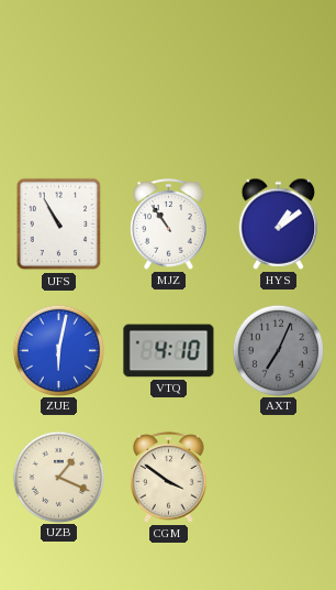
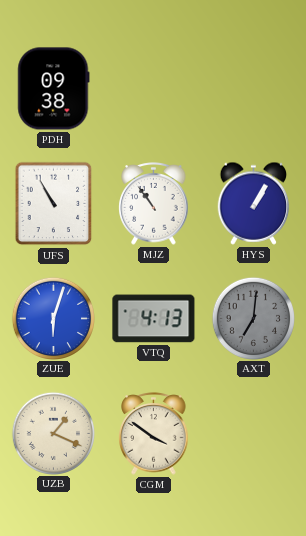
PDH: none -> 09:38
HYS: 1:09 -> 1:05
ZUE: 6:02 -> 6:03
VTQ: 4:10 -> 4:13
AXT: 7:04 -> 7:01
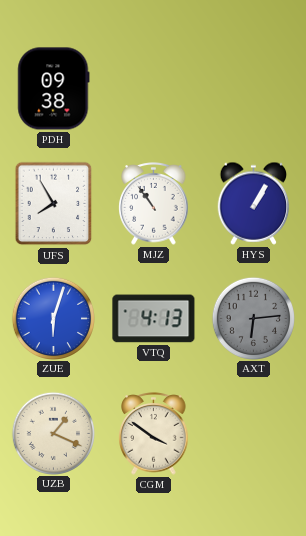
UFS: 10:55 -> 7:55
AXT: 7:01 -> 6:14
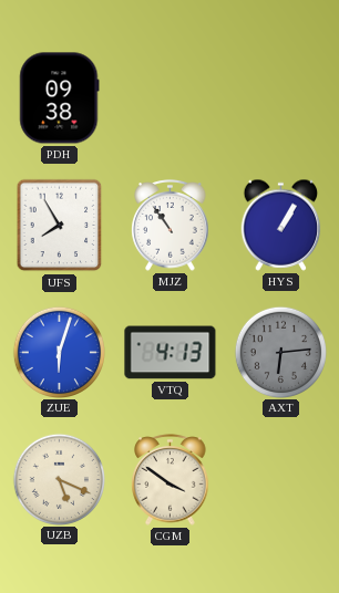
UZB: 1:19 -> 5:19
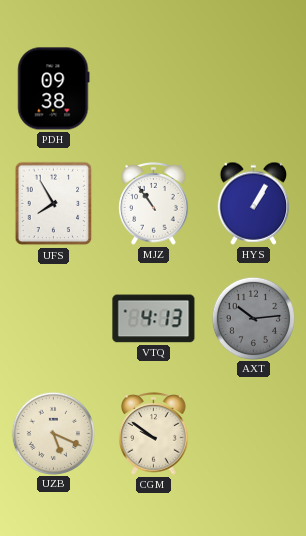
ZUE: 6:03 -> none
AXT: 6:14 -> 10:14
CGM: 3:51 -> 9:51
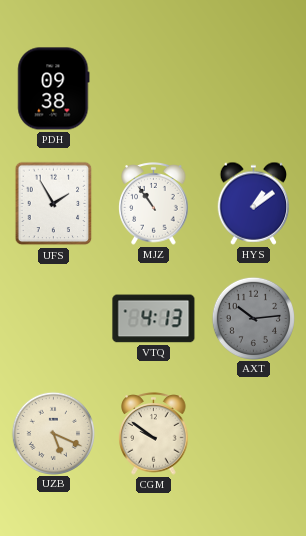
UFS: 7:55 -> 1:55
HYS: 1:05 -> 1:09
